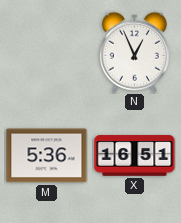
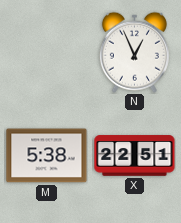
M: 5:36 -> 5:38
X: 16:51 -> 22:51
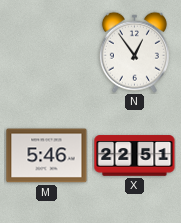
N: 12:56 -> 12:54
M: 5:38 -> 5:46
